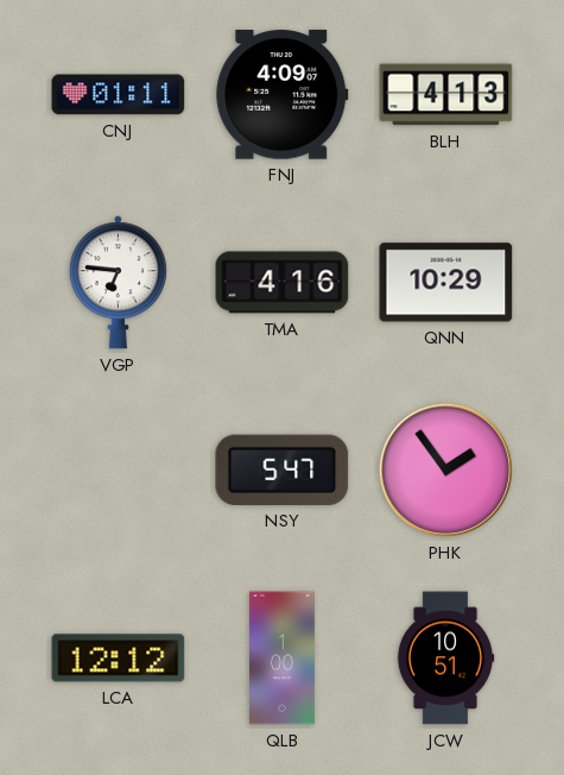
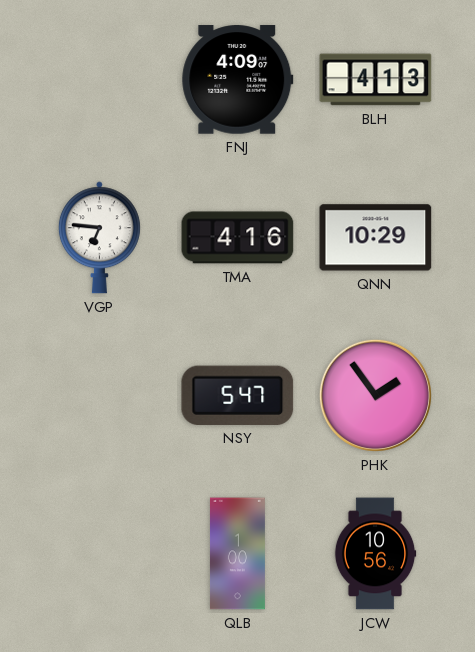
CNJ: 01:11 -> none
LCA: 12:12 -> none
JCW: 10:51 -> 10:56
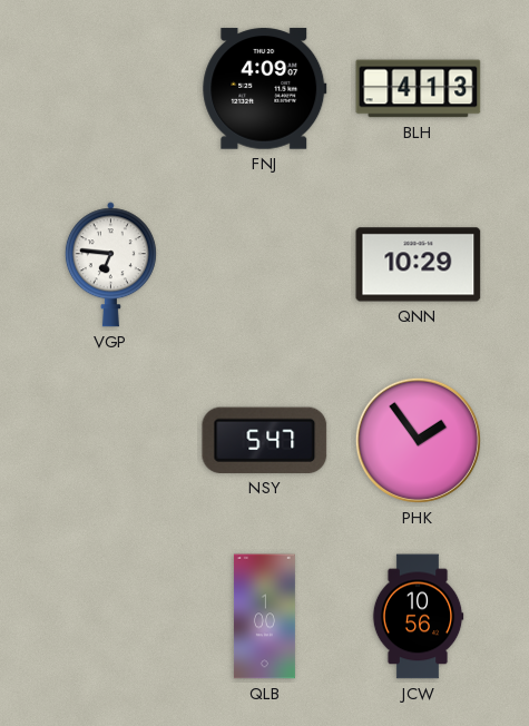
TMA: 4:16 -> none
